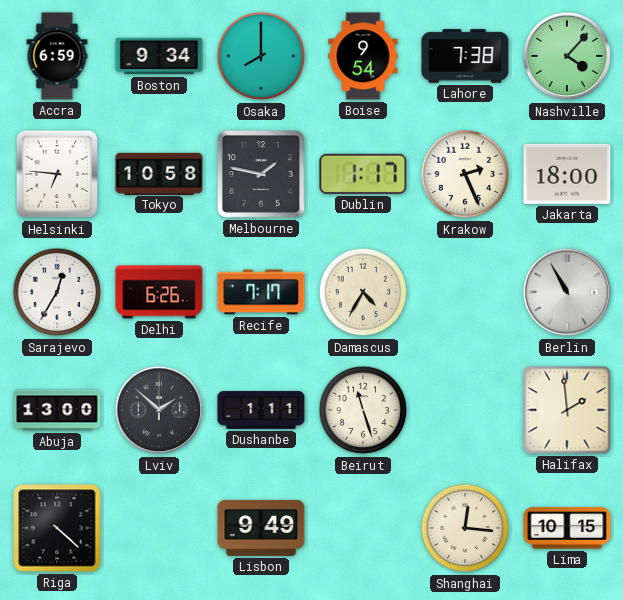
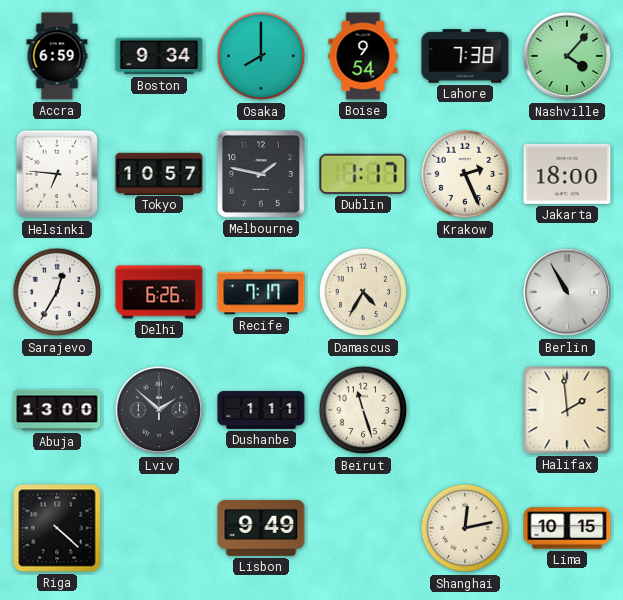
Tokyo: 10:58 -> 10:57
Shanghai: 12:16 -> 12:13
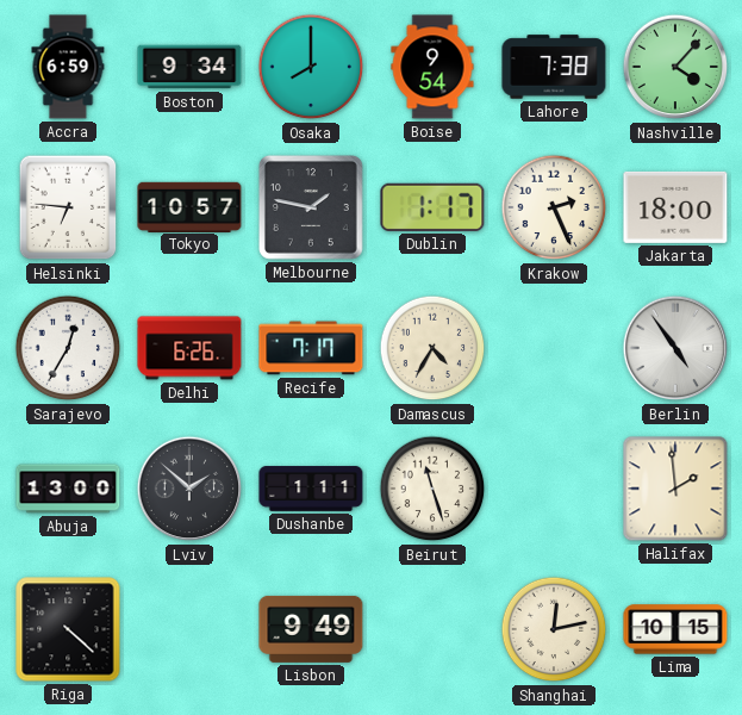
Berlin: 10:55 -> 4:54
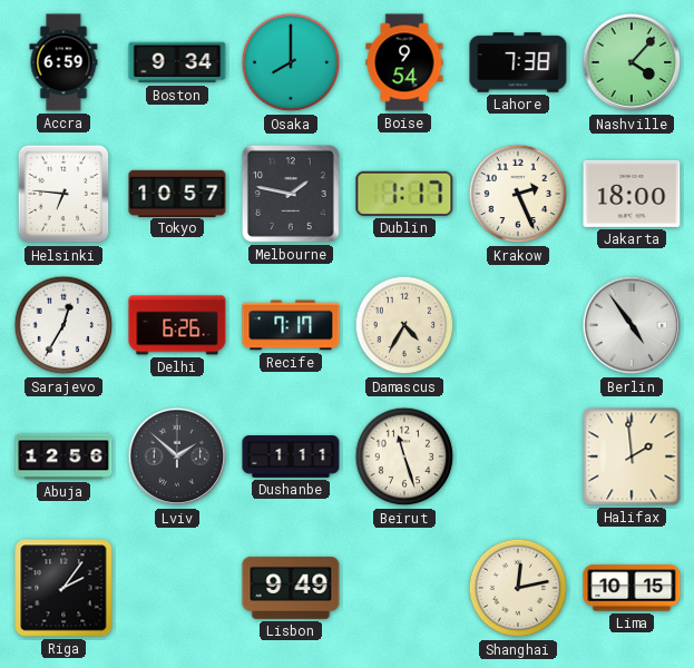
Abuja: 13:00 -> 12:56
Riga: 4:22 -> 2:06
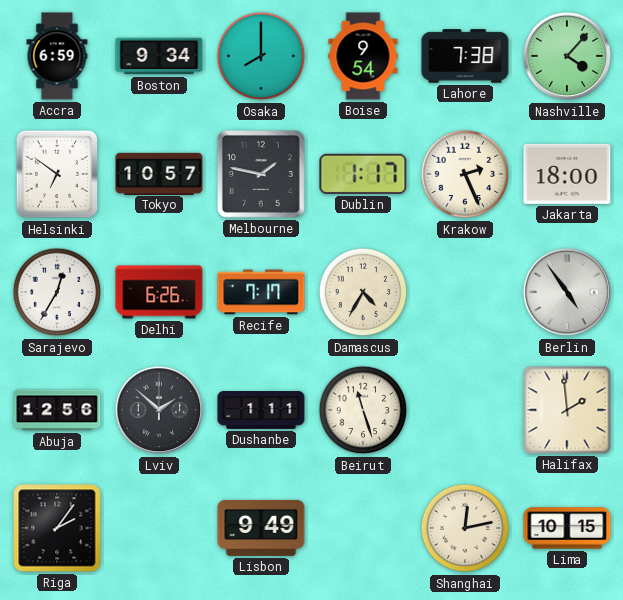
Helsinki: 6:46 -> 6:51
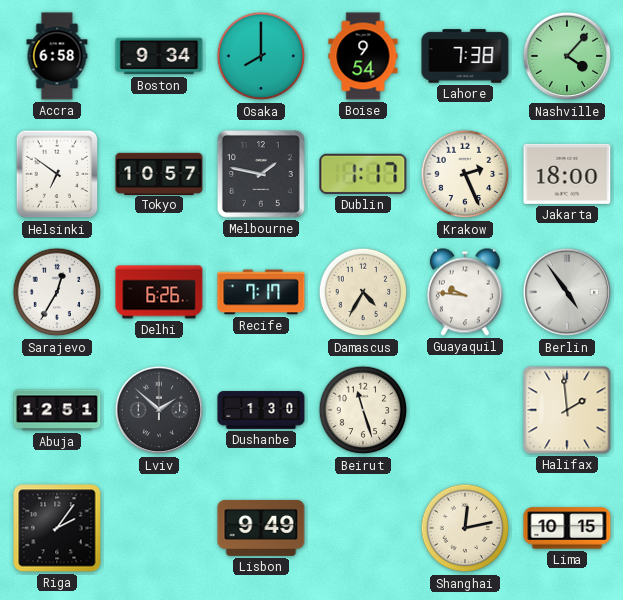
Accra: 6:59 -> 6:58
Guayaquil: none -> 9:46
Abuja: 12:56 -> 12:51
Dushanbe: 1:11 -> 1:30
